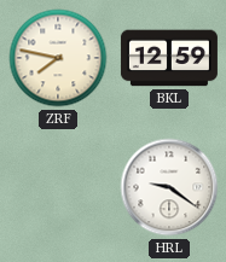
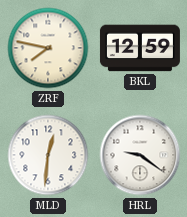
MLD: none -> 12:31
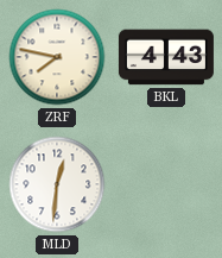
BKL: 12:59 -> 4:43
HRL: 9:21 -> none
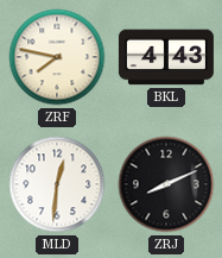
ZRJ: none -> 8:11
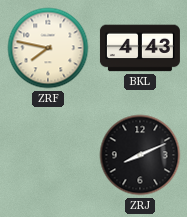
MLD: 12:31 -> none
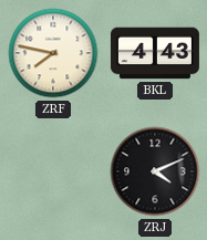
ZRJ: 8:11 -> 4:11
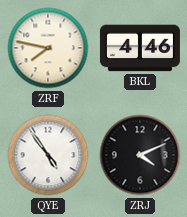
BKL: 4:43 -> 4:46
QYE: none -> 4:54
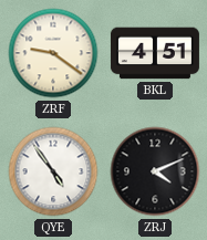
ZRF: 7:47 -> 9:21
BKL: 4:46 -> 4:51
